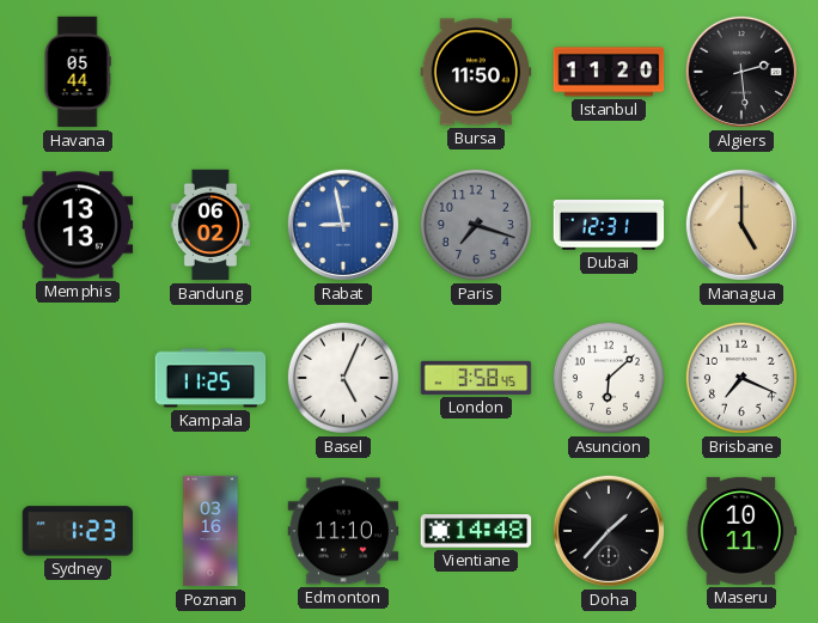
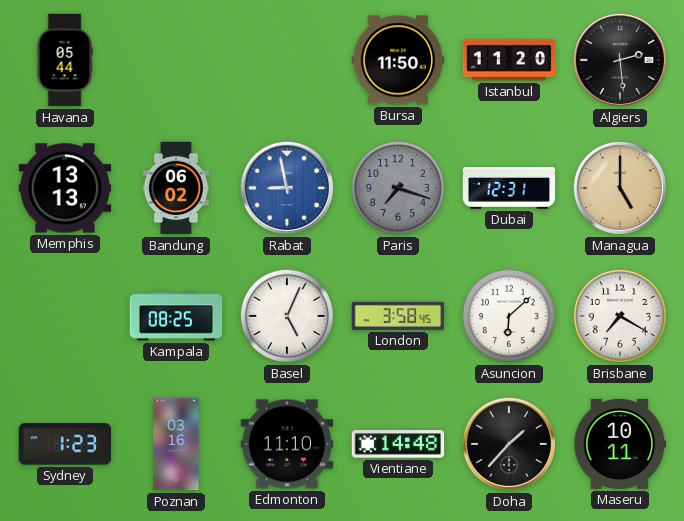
Kampala: 11:25 -> 08:25
Brisbane: 7:19 -> 7:20
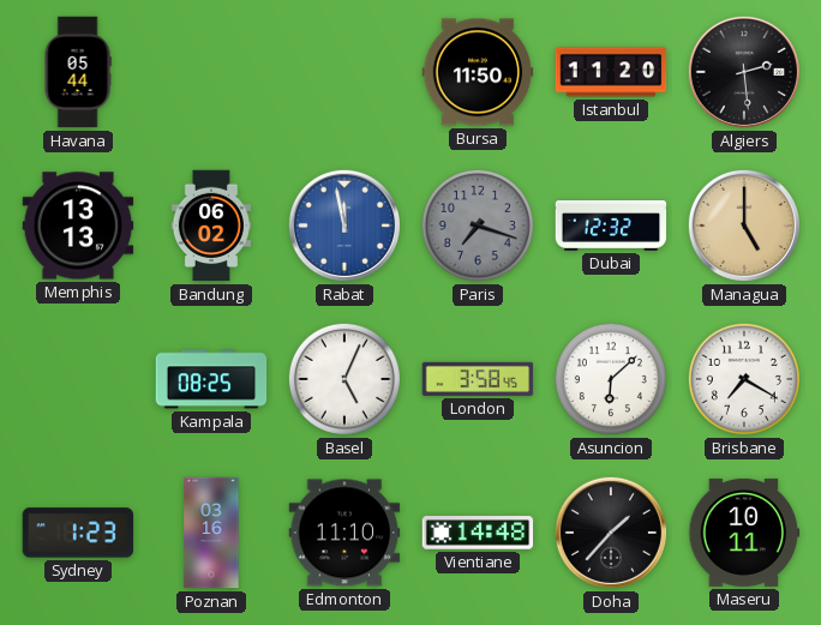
Rabat: 8:58 -> 11:58
Dubai: 12:31 -> 12:32
